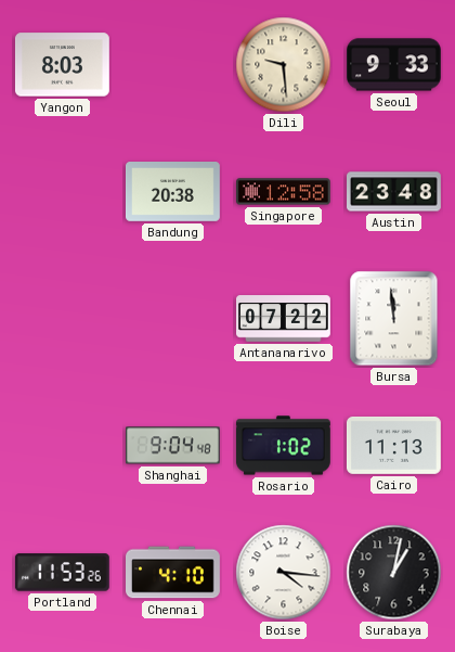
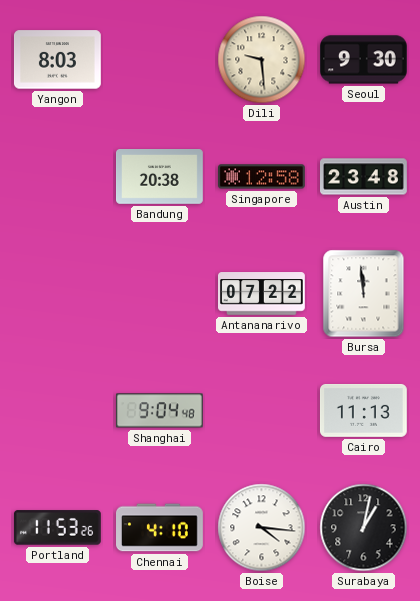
Seoul: 9:33 -> 9:30
Rosario: 1:02 -> none
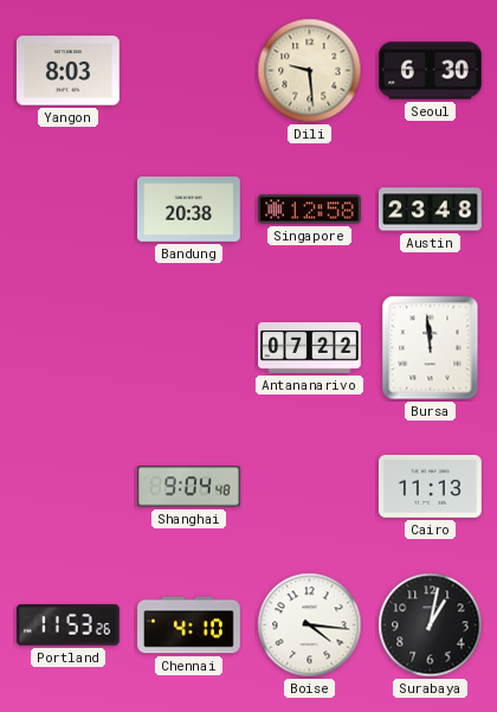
Seoul: 9:30 -> 6:30
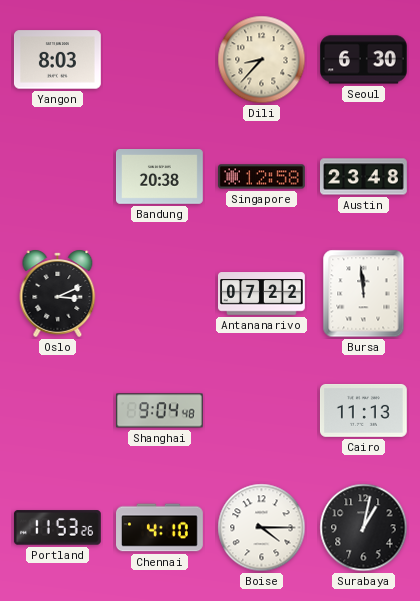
Dili: 9:29 -> 8:37
Oslo: none -> 3:11
Boise: 4:16 -> 4:15
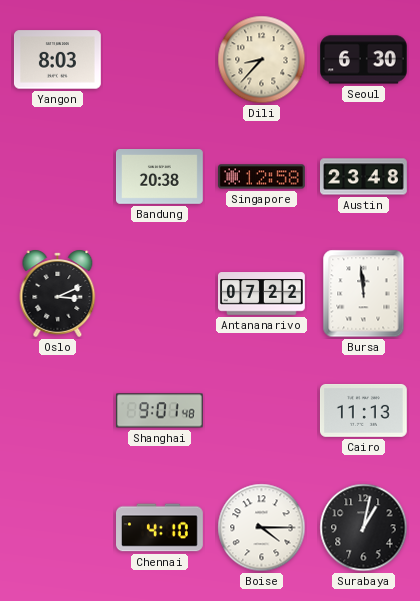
Shanghai: 9:04 -> 9:01
Portland: 11:53 -> none
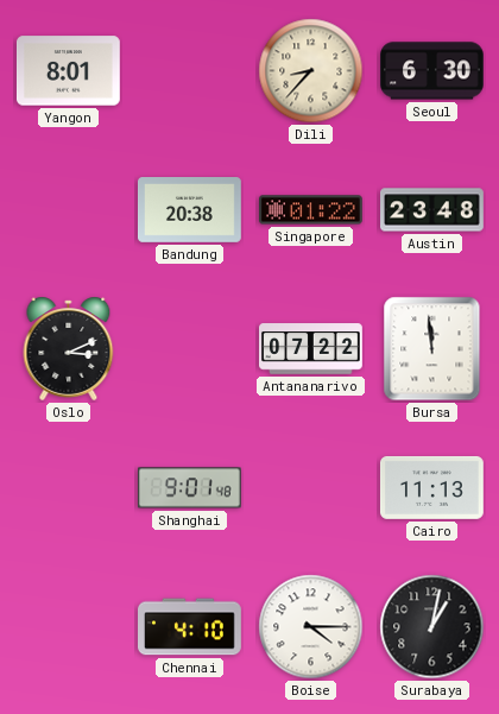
Yangon: 8:03 -> 8:01
Singapore: 12:58 -> 01:22
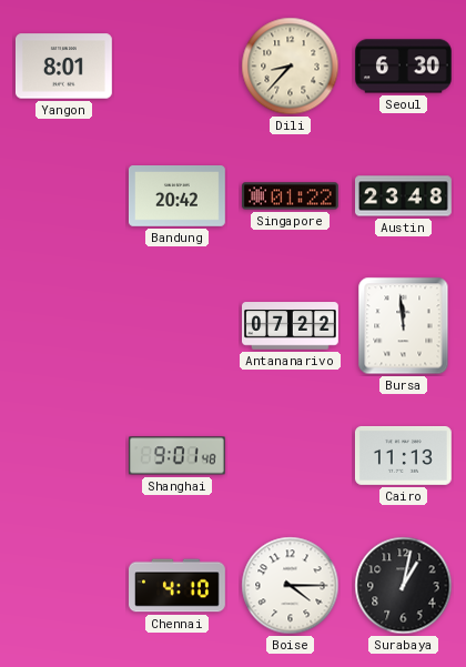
Bandung: 20:38 -> 20:42
Oslo: 3:11 -> none
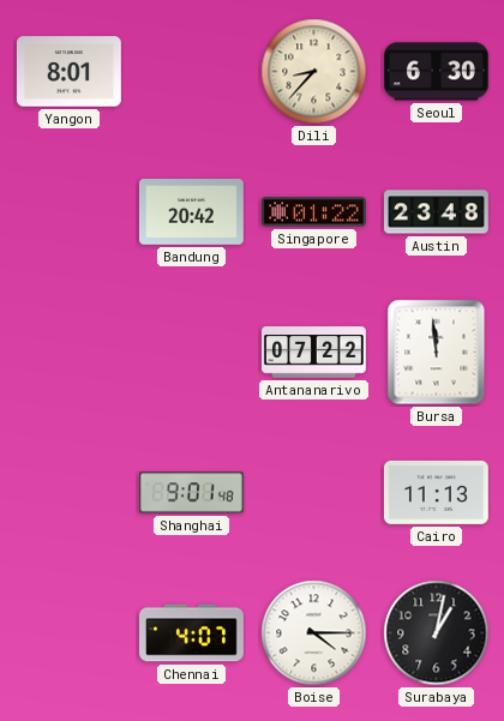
Chennai: 4:10 -> 4:07
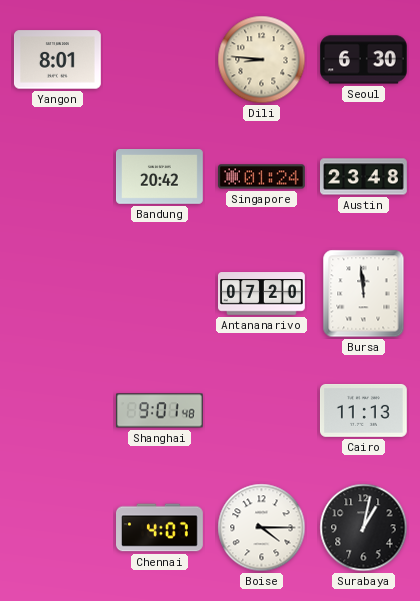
Dili: 8:37 -> 8:46
Singapore: 01:22 -> 01:24
Antananarivo: 07:22 -> 07:20
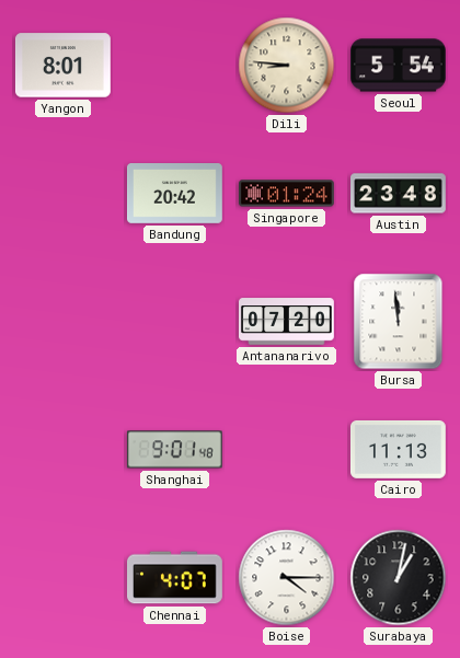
Seoul: 6:30 -> 5:54
